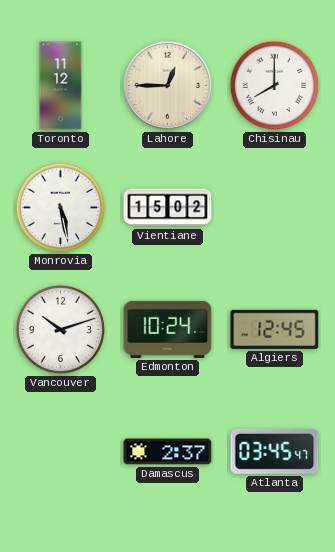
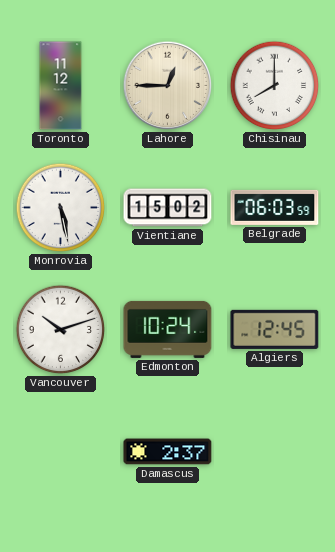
Belgrade: none -> 06:03
Atlanta: 03:45 -> none
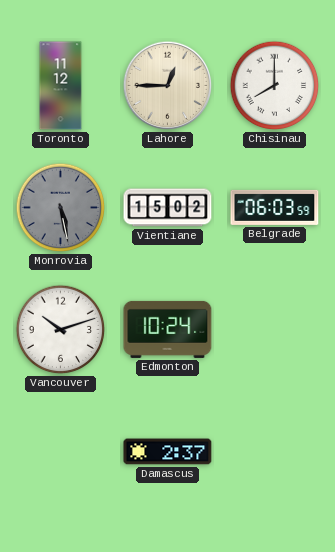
Monrovia dial: white -> grey
Algiers: 12:45 -> none
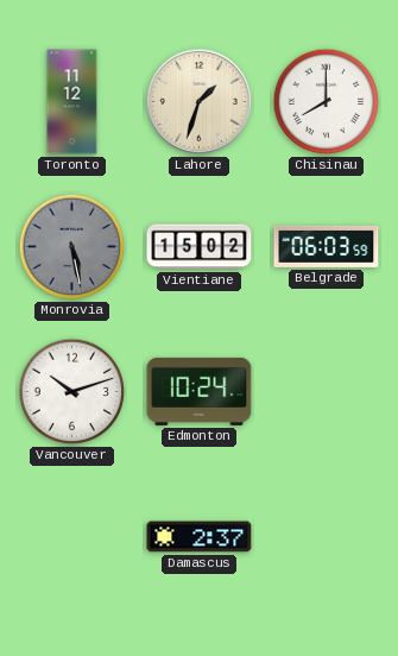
Lahore: 12:45 -> 1:33
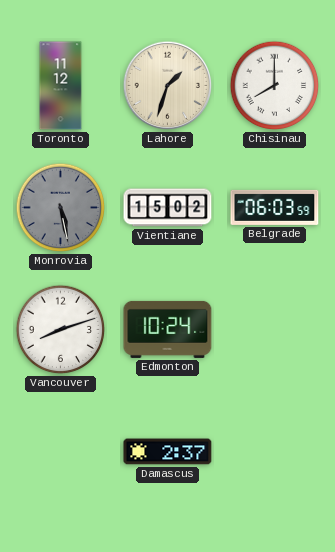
Vancouver: 10:12 -> 8:12
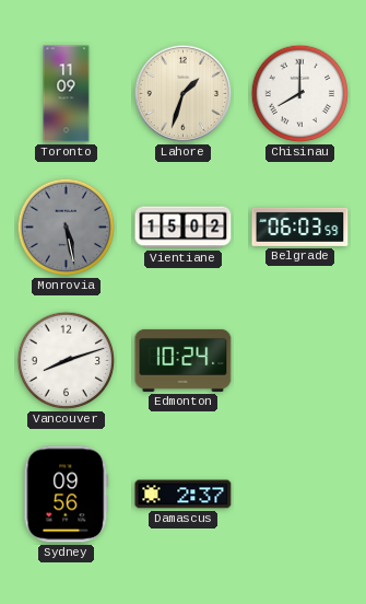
Toronto: 11:12 -> 11:09
Sydney: none -> 09:56
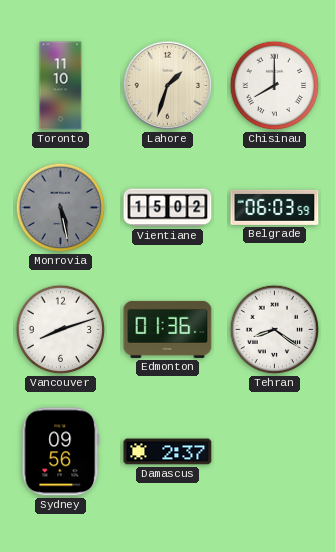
Toronto: 11:09 -> 11:10
Edmonton: 10:24 -> 01:36
Tehran: none -> 8:21
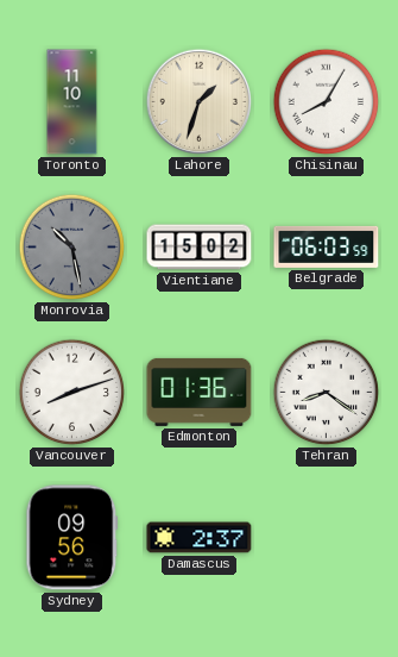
Chisinau: 8:00 -> 8:05
Monrovia: 5:28 -> 10:28
